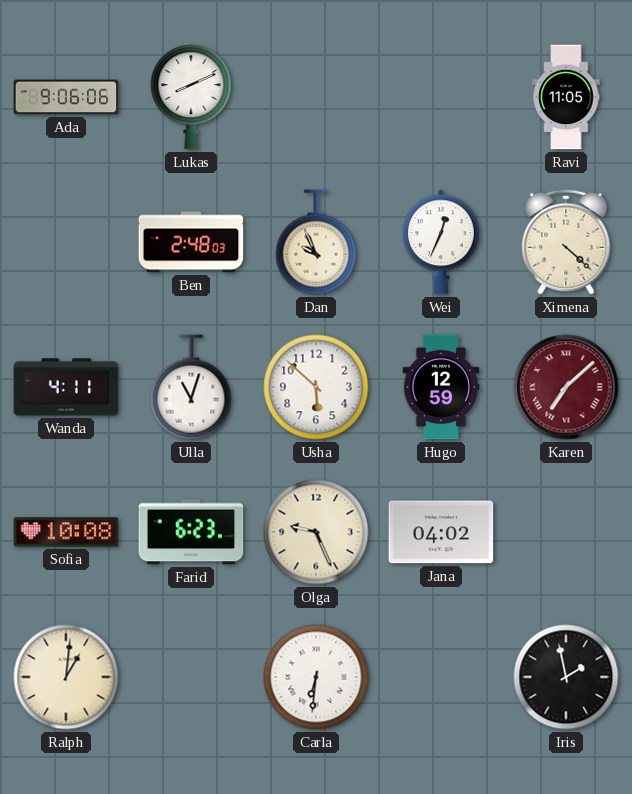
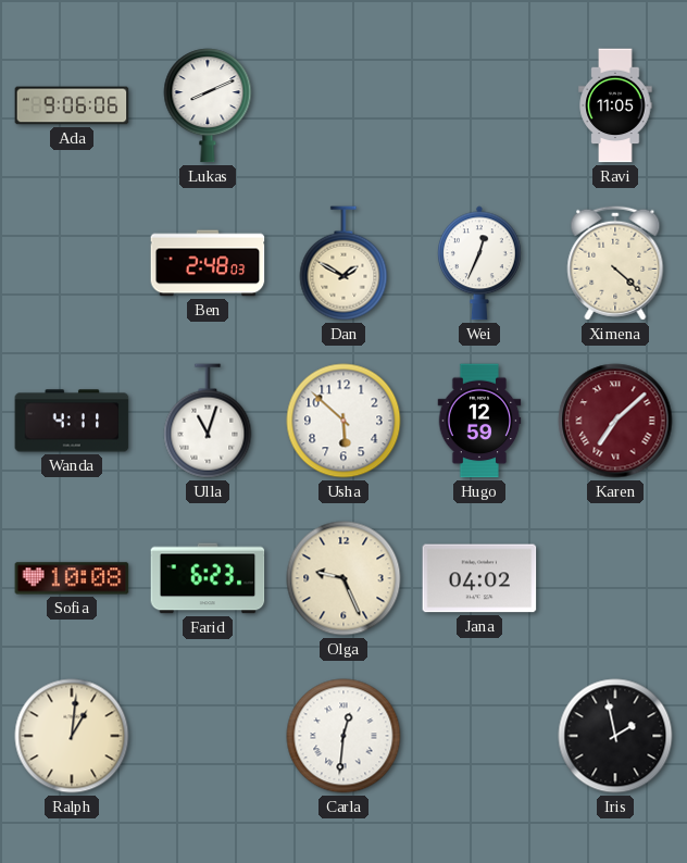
Dan: 9:56 -> 1:50
Carla: 6:31 -> 12:31
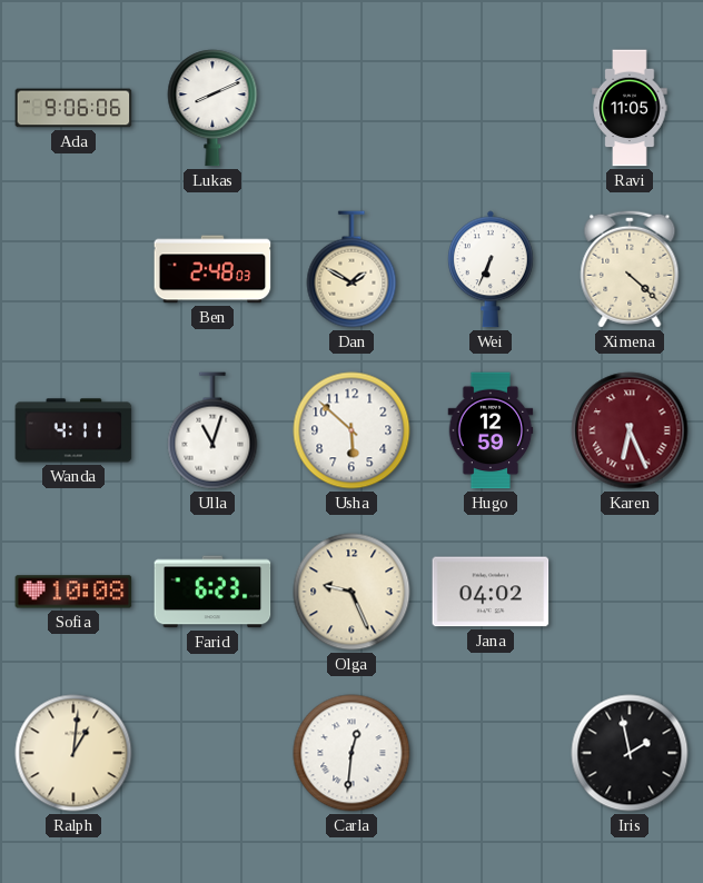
Wei: 12:34 -> 6:34
Karen: 7:08 -> 6:26
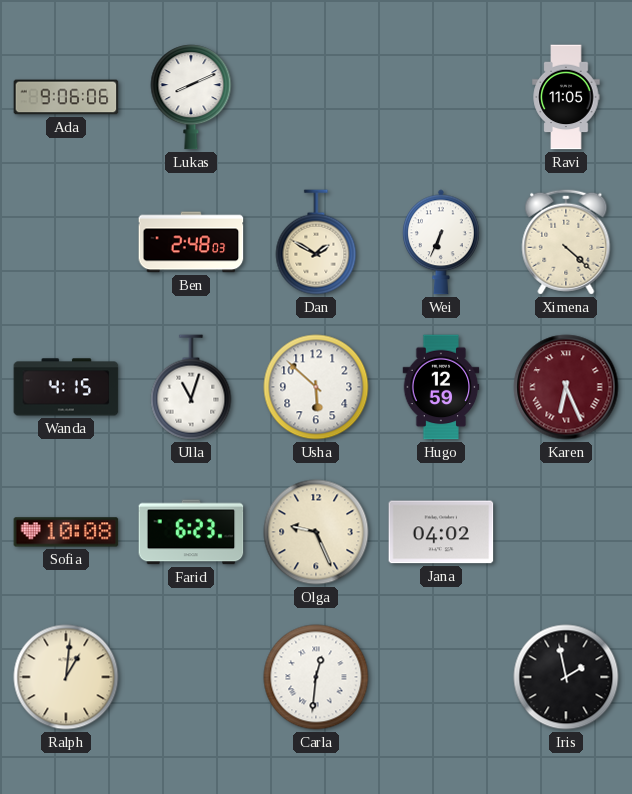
Wanda: 4:11 -> 4:15
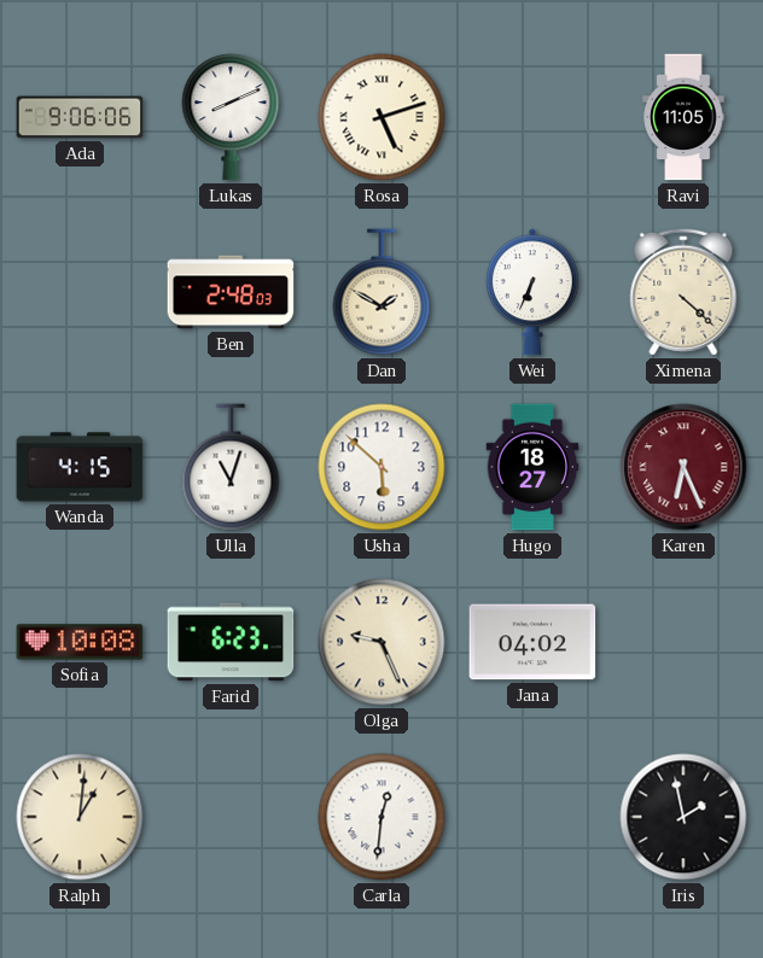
Rosa: none -> 5:12
Hugo: 12:59 -> 18:27
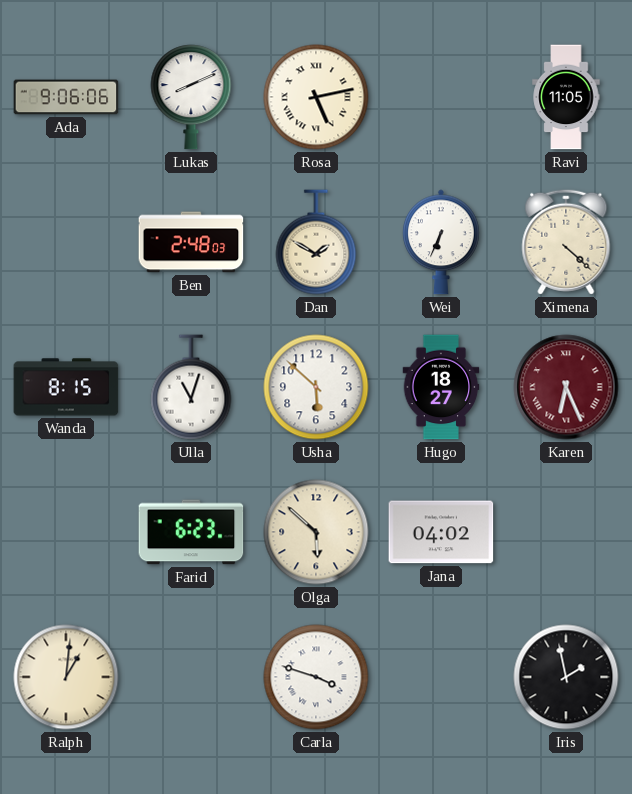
Rosa: 5:12 -> 5:13
Wanda: 4:15 -> 8:15
Sofia: 10:08 -> none
Olga: 9:26 -> 5:52
Carla: 12:31 -> 3:48
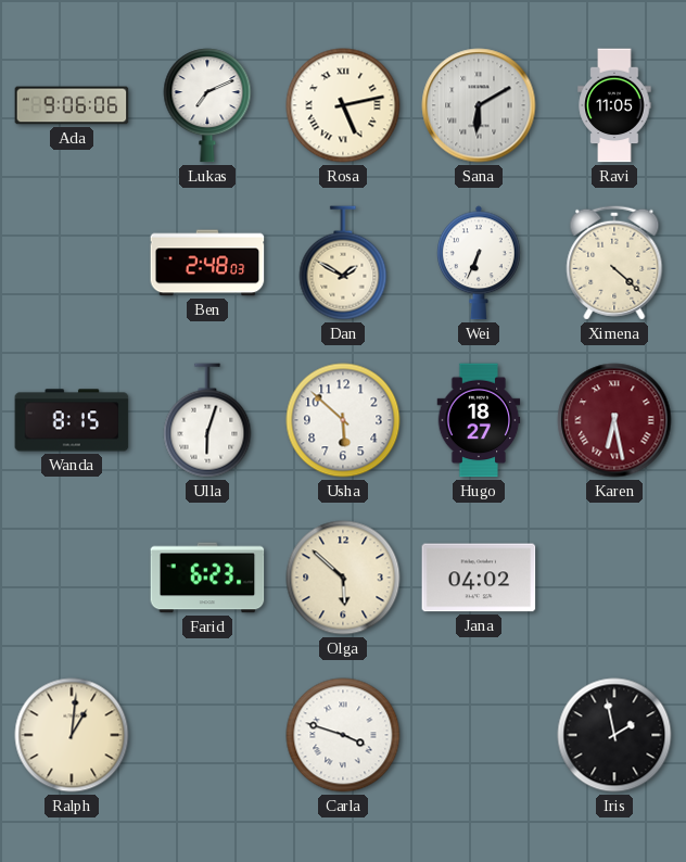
Lukas: 8:11 -> 7:11
Sana: none -> 6:10
Ulla: 11:03 -> 6:03
Karen: 6:26 -> 6:28
